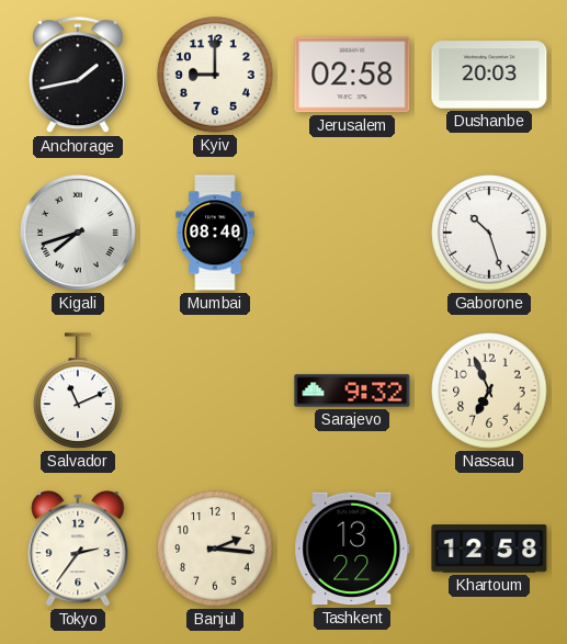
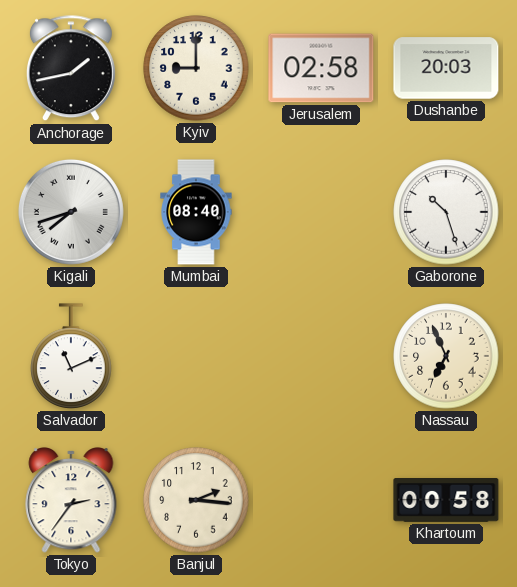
Sarajevo: 9:32 -> none
Tashkent: 13:22 -> none
Khartoum: 12:58 -> 00:58
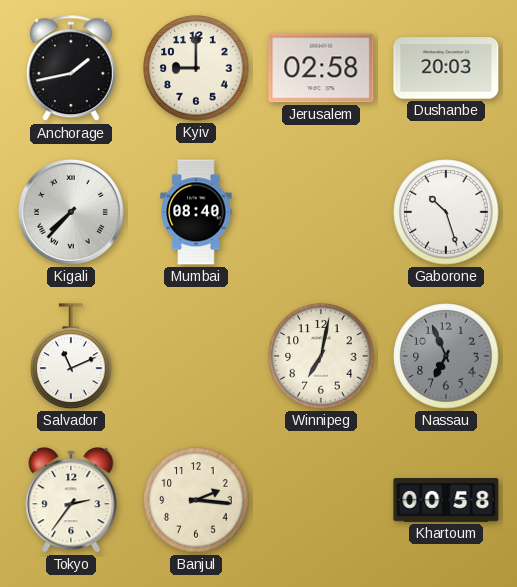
Kigali: 7:42 -> 7:37
Winnipeg: none -> 7:02
Nassau dial: cream -> grey
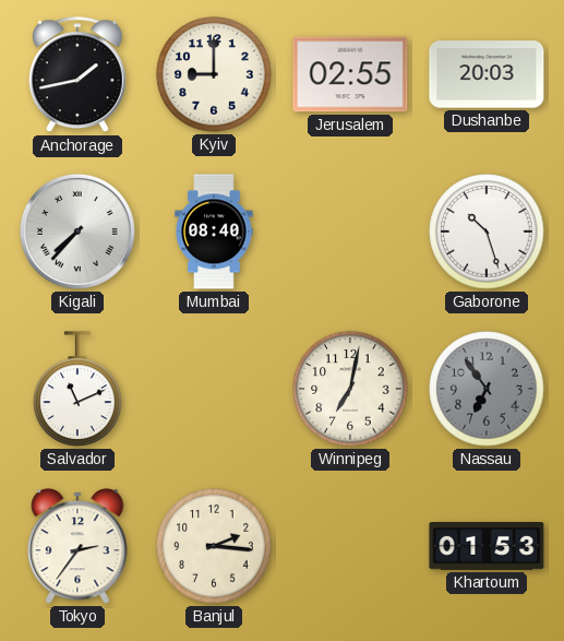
Jerusalem: 02:58 -> 02:55
Nassau: 6:56 -> 6:54
Khartoum: 00:58 -> 01:53
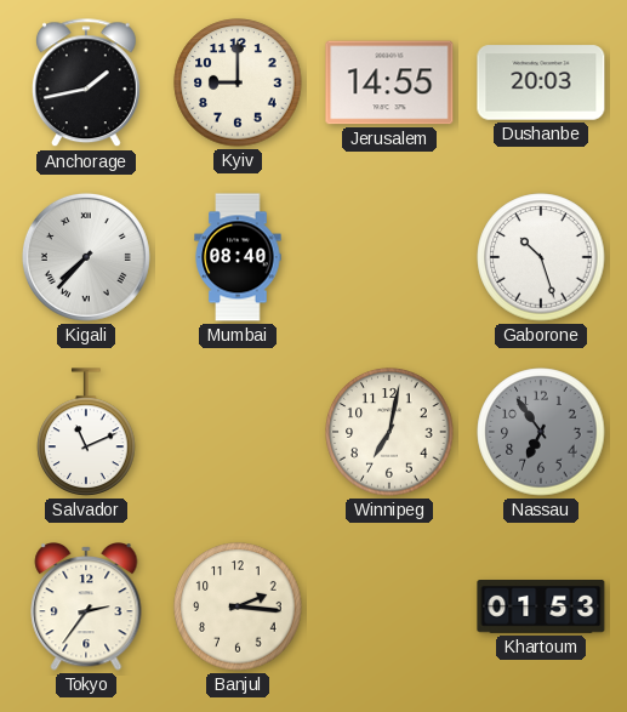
Jerusalem: 02:55 -> 14:55
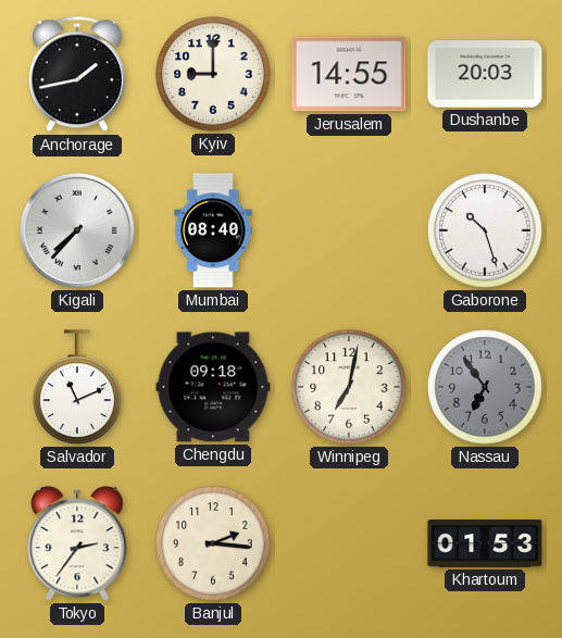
Chengdu: none -> 09:18
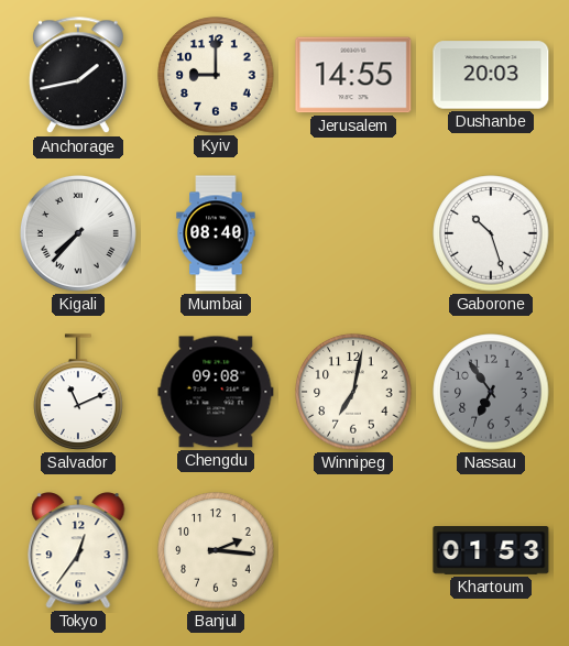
Chengdu: 09:18 -> 09:08
Tokyo: 2:36 -> 12:36
